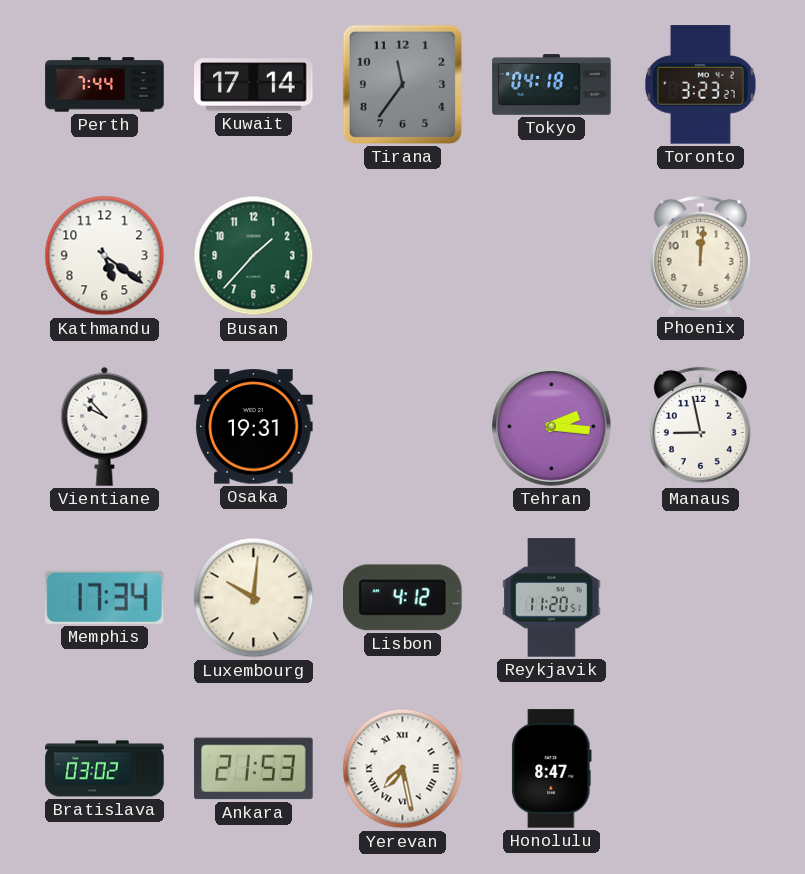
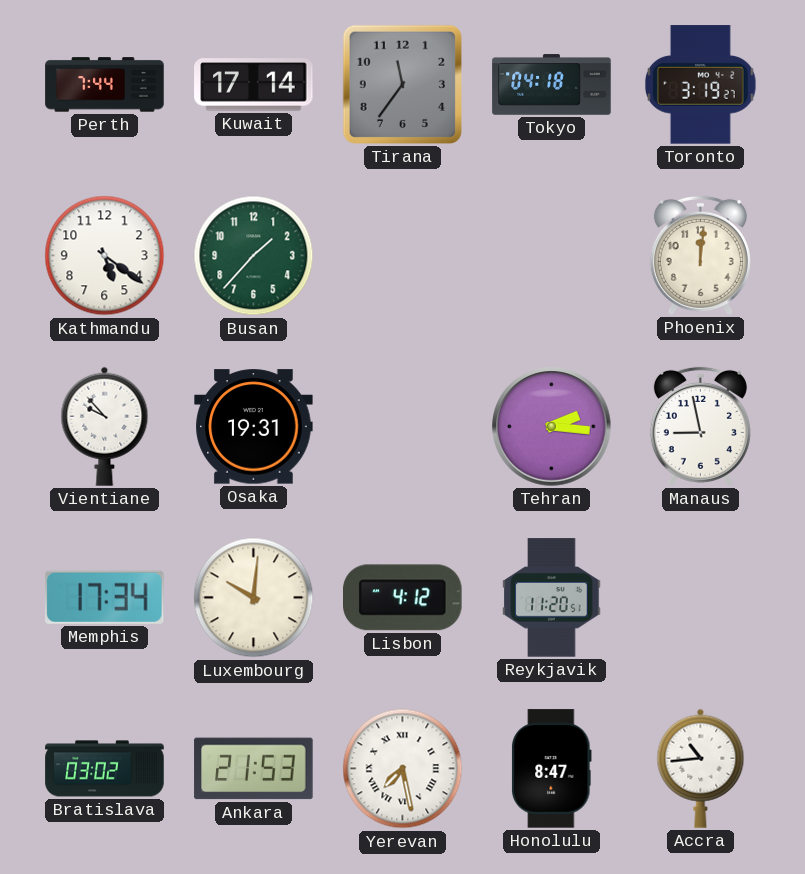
Toronto: 3:23 -> 3:19
Accra: none -> 10:44
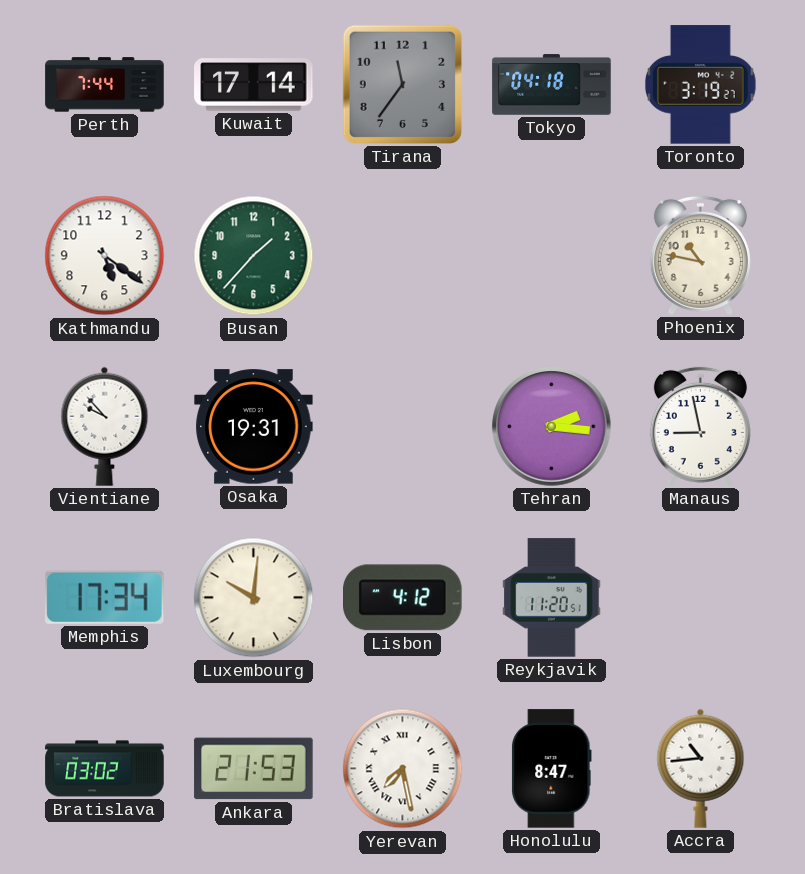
Phoenix: 12:01 -> 10:47
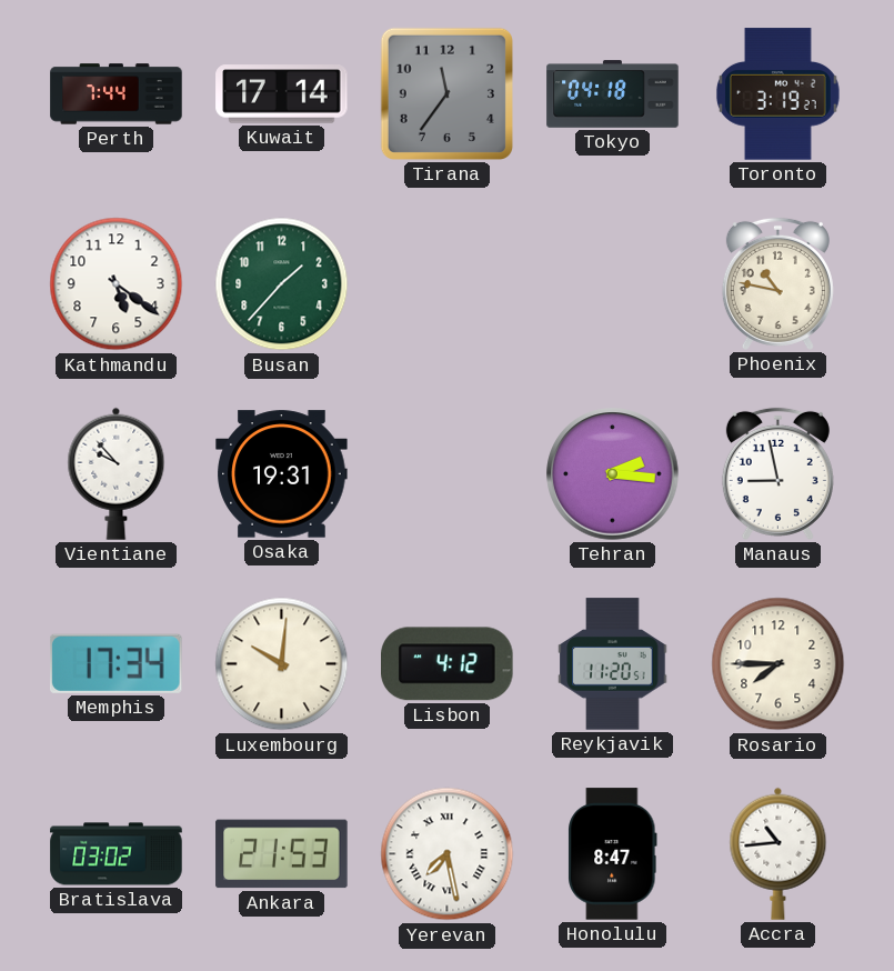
Rosario: none -> 7:45
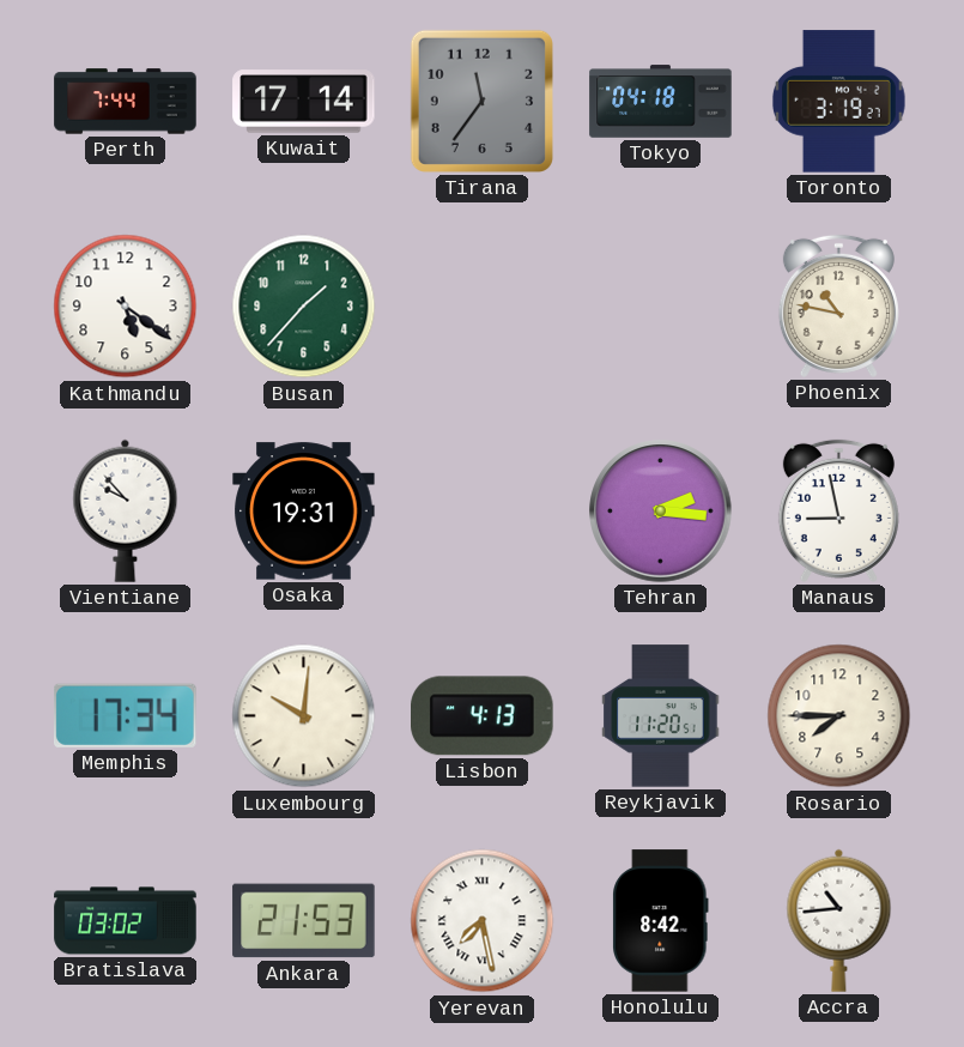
Lisbon: 4:12 -> 4:13
Honolulu: 8:47 -> 8:42
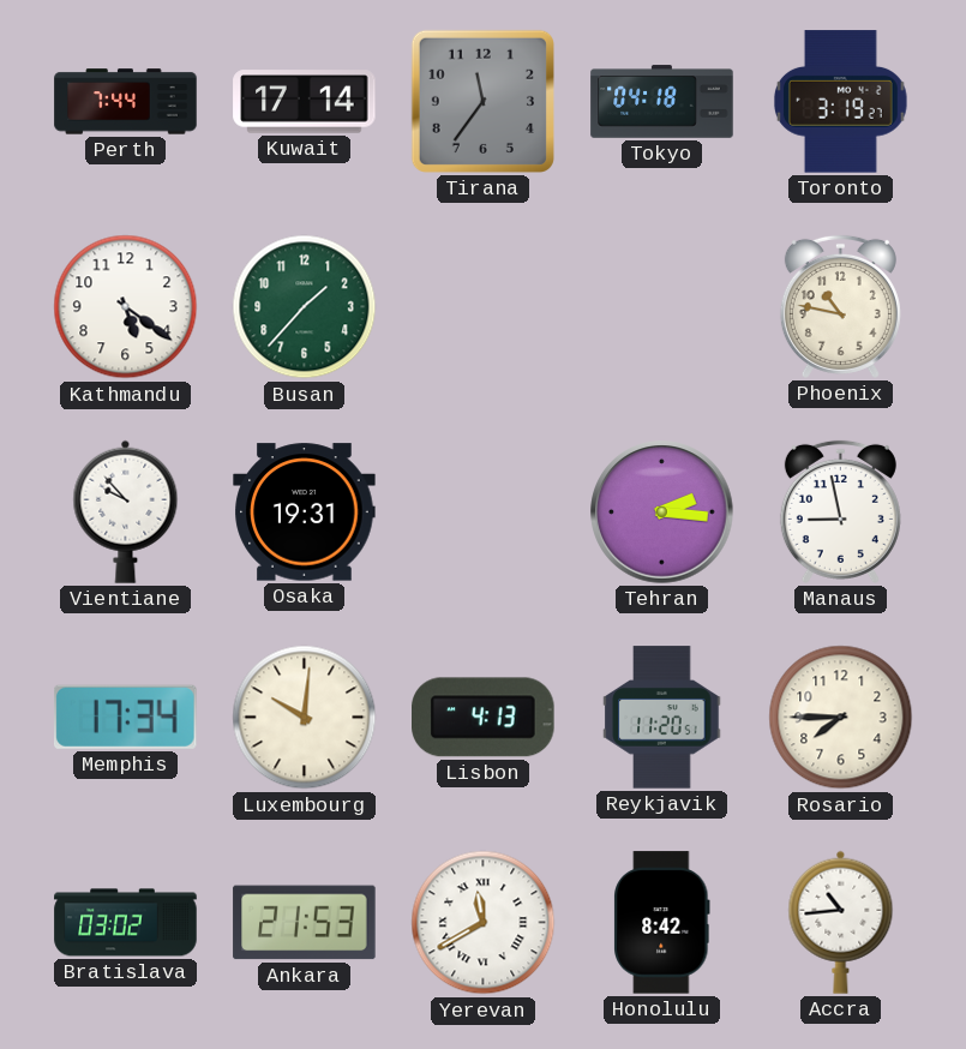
Yerevan: 7:28 -> 11:40
